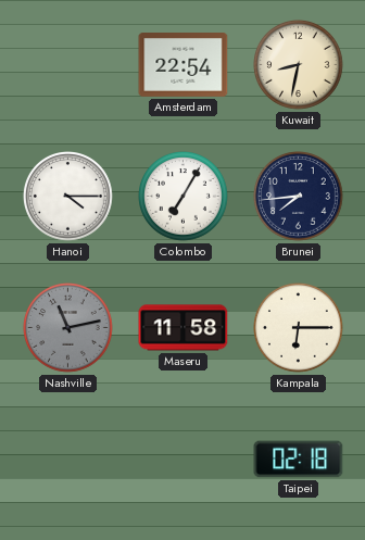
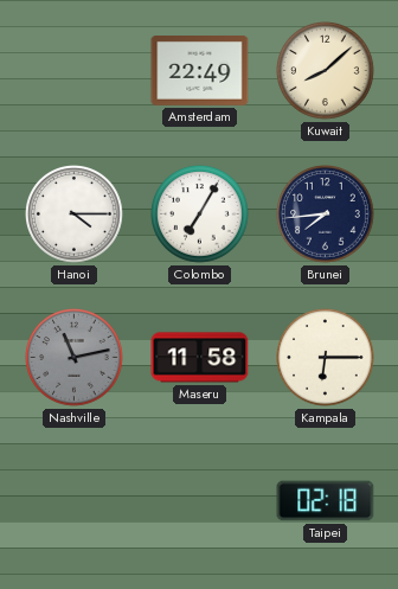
Amsterdam: 22:54 -> 22:49
Kuwait: 8:32 -> 8:08
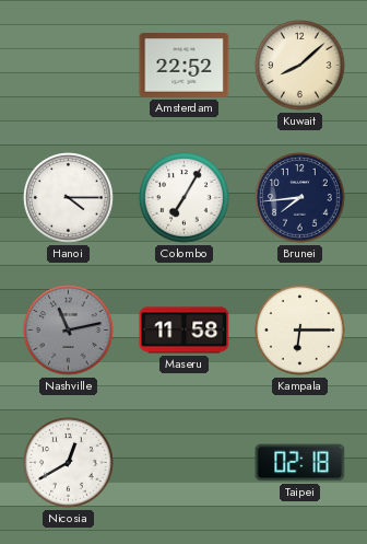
Amsterdam: 22:49 -> 22:52
Nicosia: none -> 12:40
